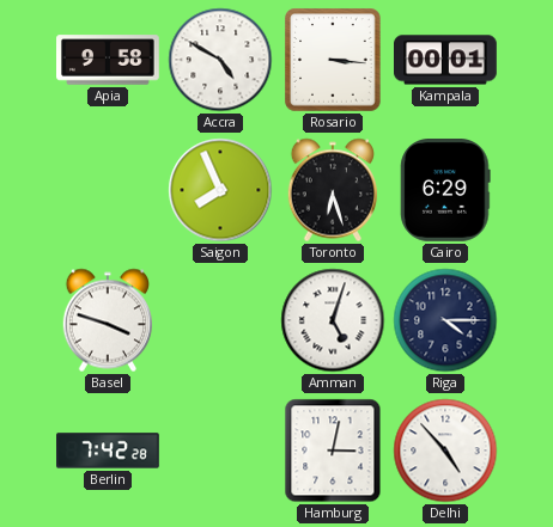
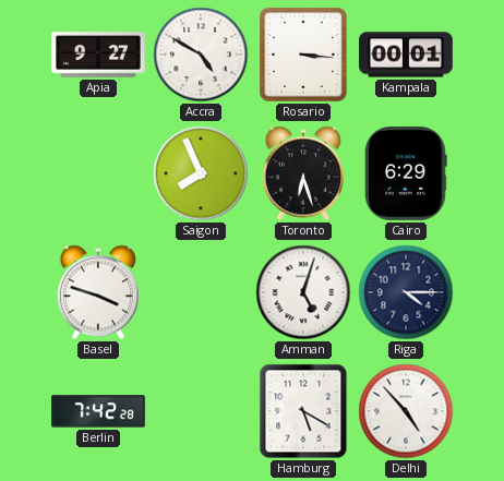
Apia: 9:58 -> 9:27
Hamburg: 3:02 -> 5:20
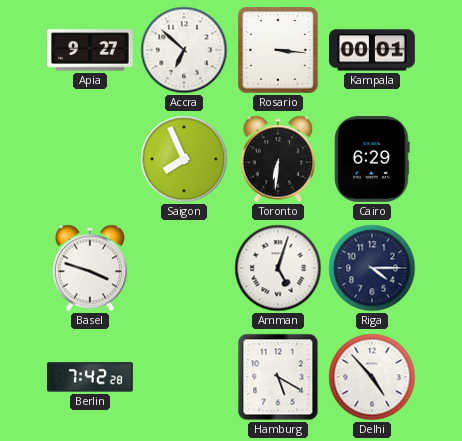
Accra: 4:50 -> 6:52
Toronto: 6:27 -> 6:31
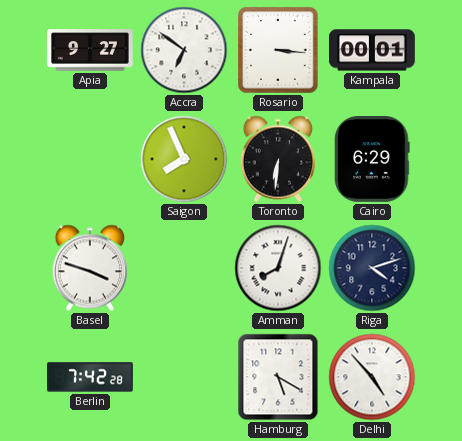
Accra: 6:52 -> 6:51
Amman: 5:03 -> 8:03
Riga: 4:15 -> 4:12
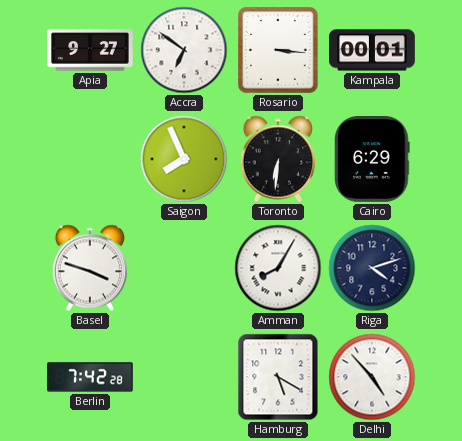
Amman: 8:03 -> 8:05
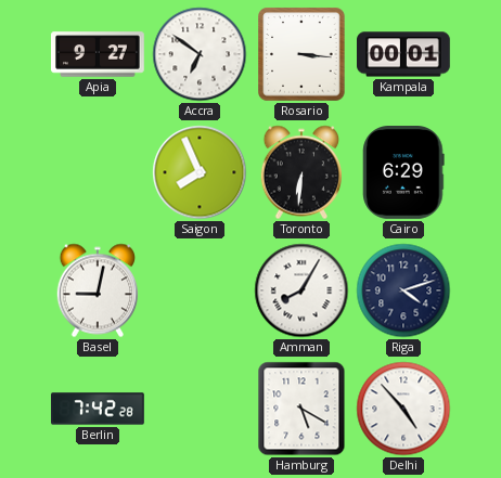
Basel: 3:48 -> 9:02
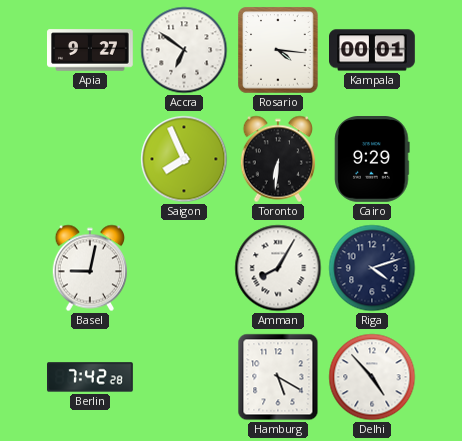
Rosario: 3:16 -> 4:16
Cairo: 6:29 -> 9:29
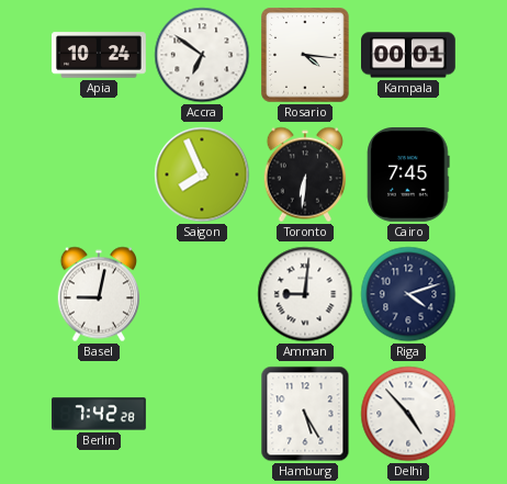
Apia: 9:27 -> 10:24
Cairo: 9:29 -> 7:45
Amman: 8:05 -> 9:01
Hamburg: 5:20 -> 5:25
